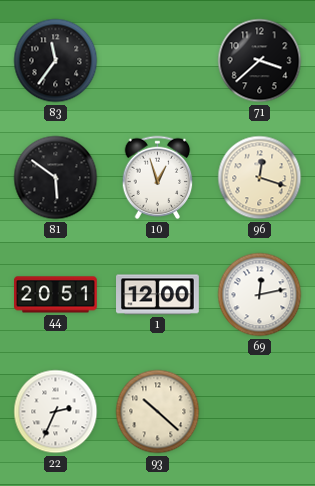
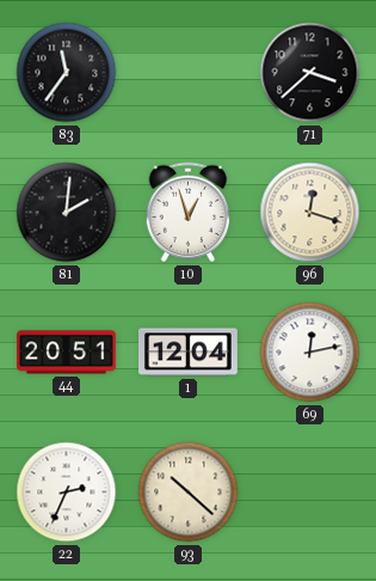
81: 5:51 -> 2:01
1: 12:00 -> 12:04
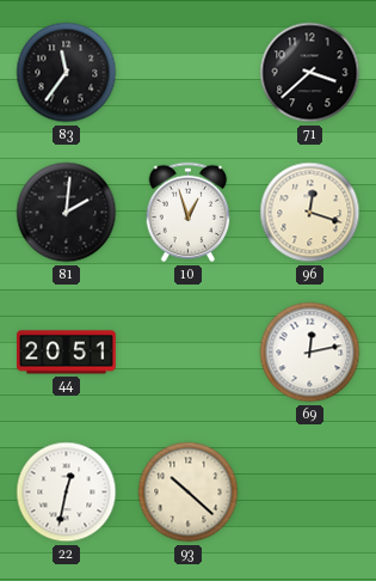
1: 12:04 -> none
22: 2:34 -> 12:32
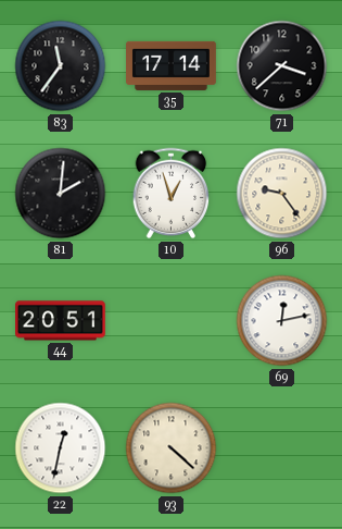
35: none -> 17:14
96: 12:18 -> 9:24
93: 10:22 -> 4:22
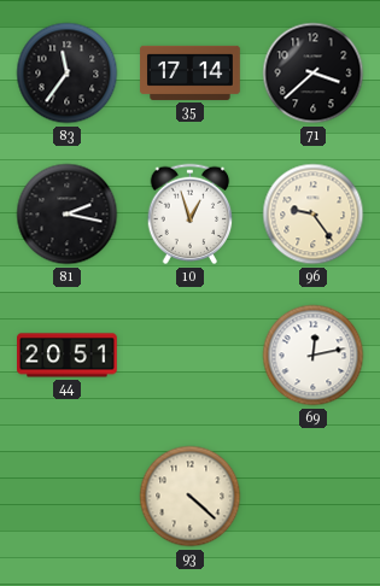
81: 2:01 -> 2:17
22: 12:32 -> none
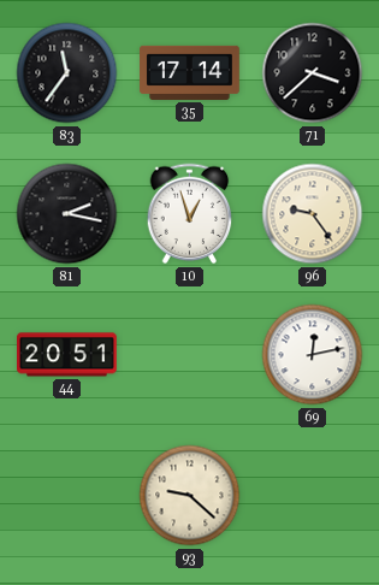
93: 4:22 -> 9:22
